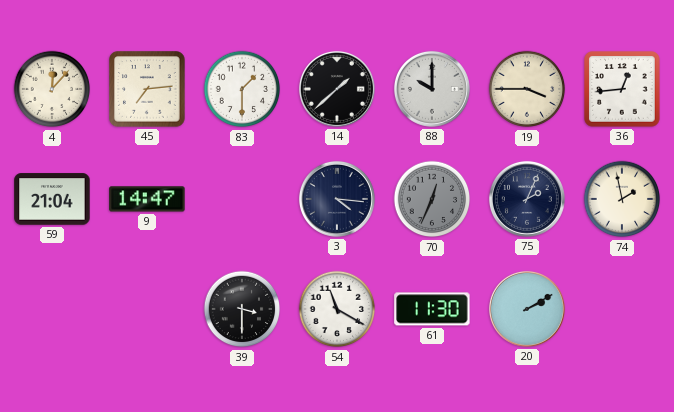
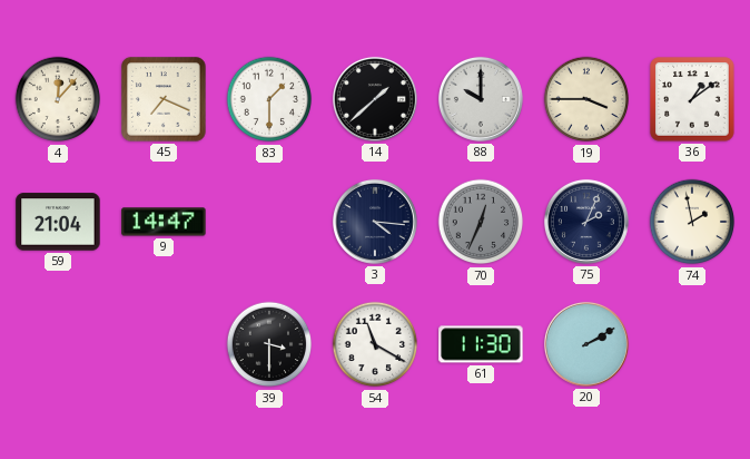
45: 7:14 -> 7:19
36: 12:44 -> 1:09
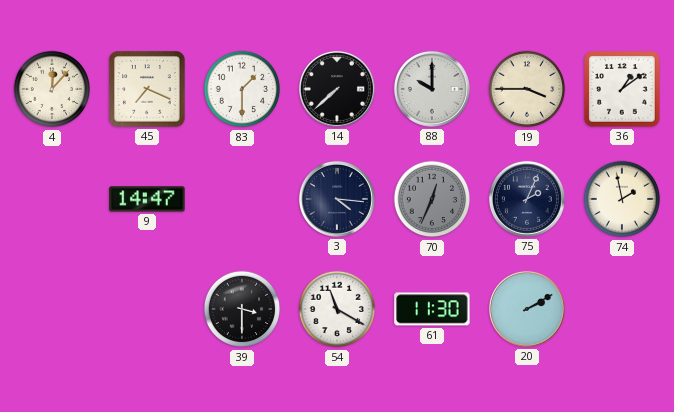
14: 1:38 -> 7:38
59: 21:04 -> none
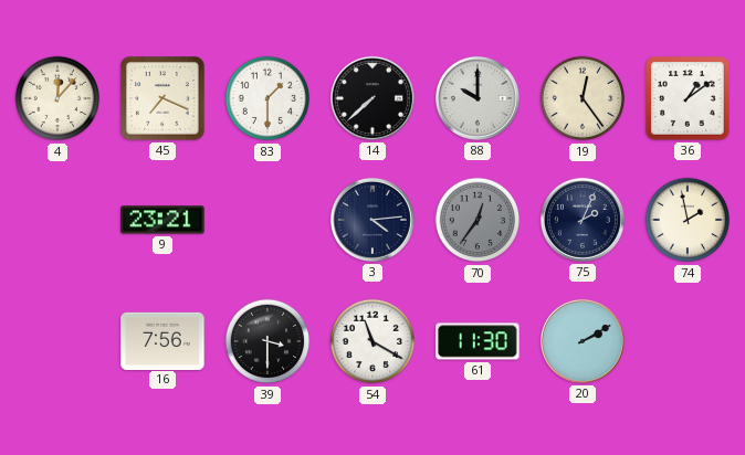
19: 3:45 -> 12:24
9: 14:47 -> 23:21
3: 4:16 -> 4:14
70: 12:34 -> 12:36
16: none -> 7:56
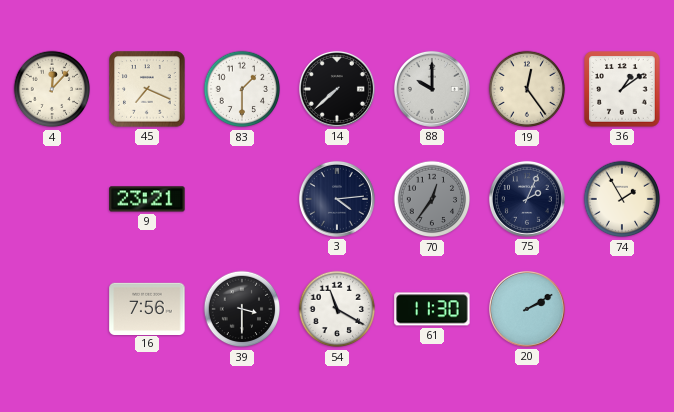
74: 1:58 -> 1:55
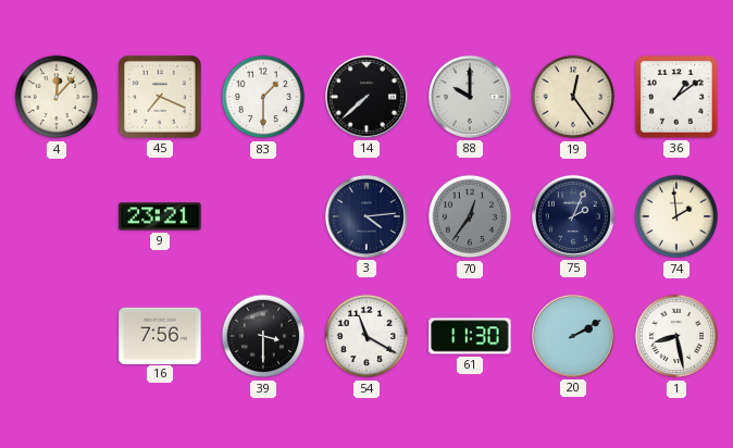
74: 1:55 -> 1:59
1: none -> 8:28
